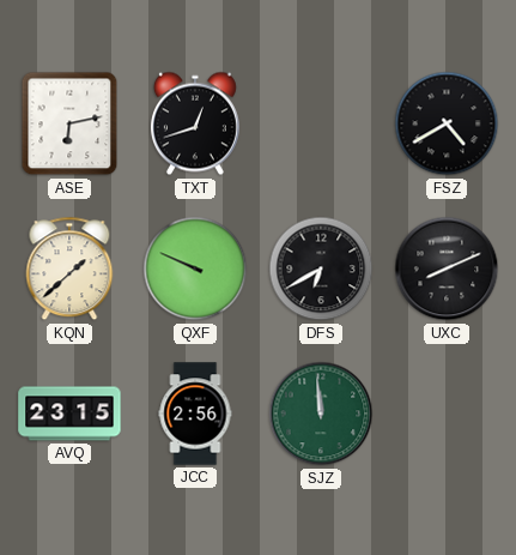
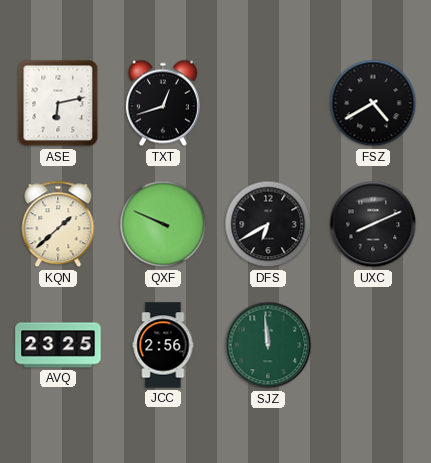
AVQ: 23:15 -> 23:25
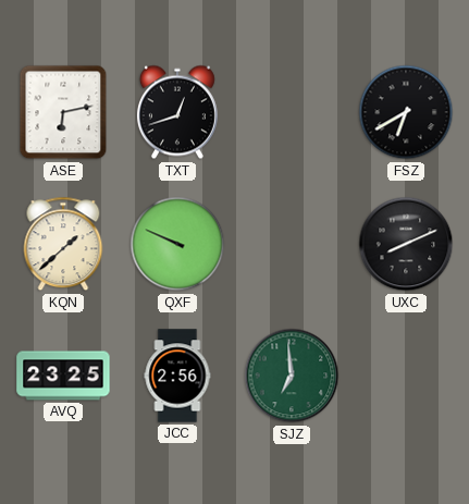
FSZ: 4:40 -> 6:40
DFS: 6:40 -> none
SJZ: 11:59 -> 6:59
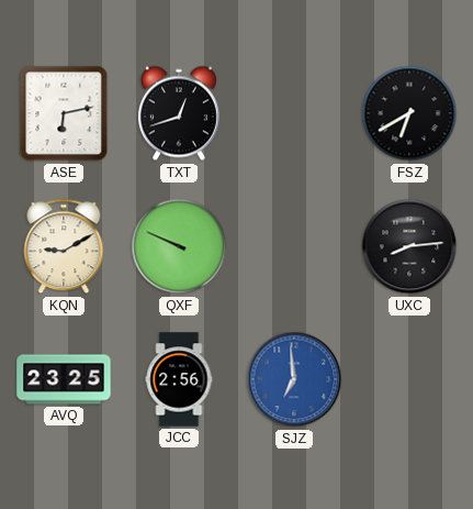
KQN: 1:38 -> 9:10
UXC: 8:11 -> 8:14
SJZ dial: green -> blue
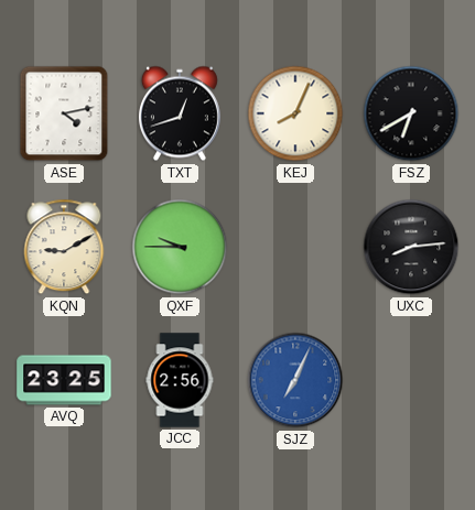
ASE: 6:13 -> 4:13
KEJ: none -> 8:04
QXF: 9:49 -> 9:45
SJZ: 6:59 -> 7:04
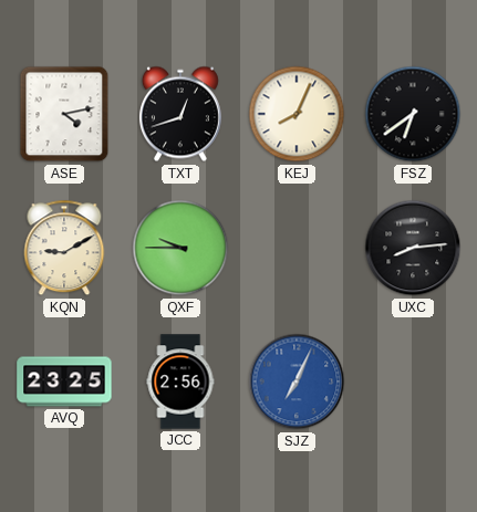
FSZ: 6:40 -> 6:39
